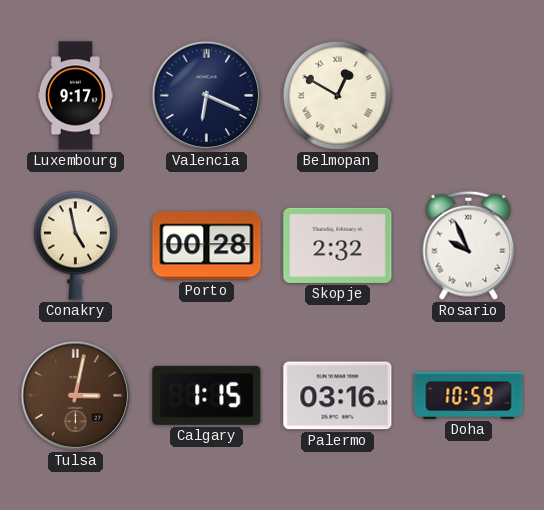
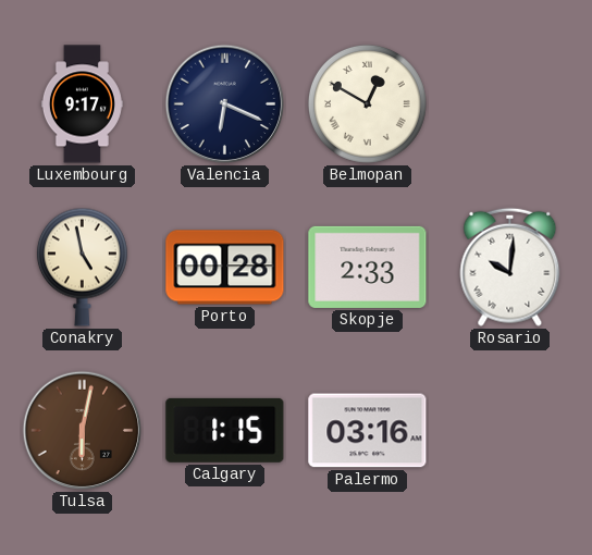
Skopje: 2:32 -> 2:33
Rosario: 9:56 -> 10:01
Tulsa: 3:02 -> 6:02
Doha: 10:59 -> none
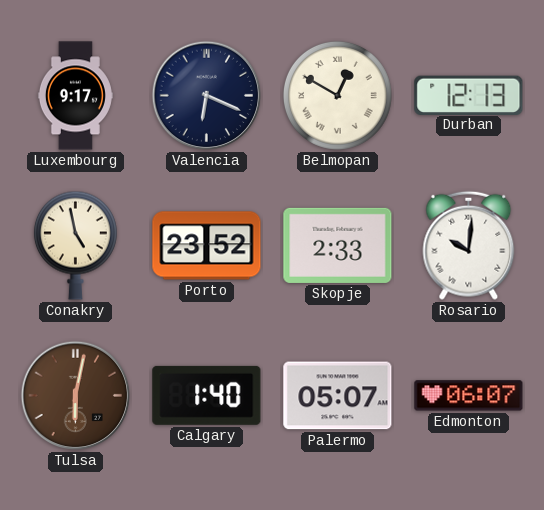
Durban: none -> 12:13
Porto: 00:28 -> 23:52
Calgary: 1:15 -> 1:40
Palermo: 03:16 -> 05:07
Edmonton: none -> 06:07
